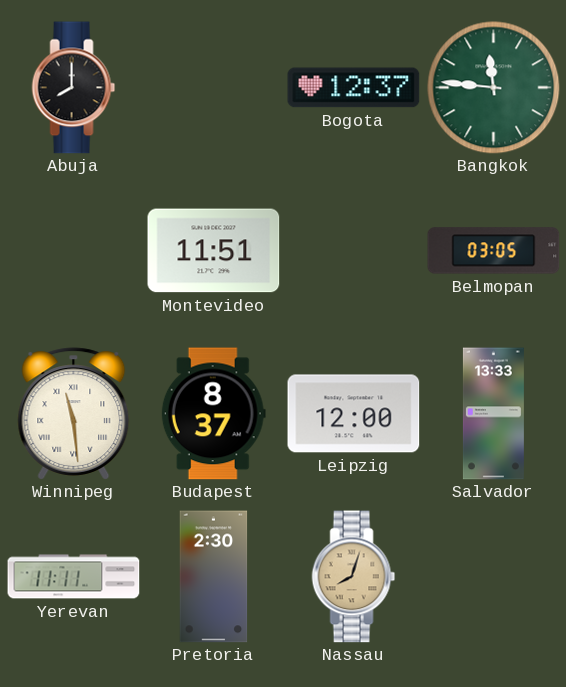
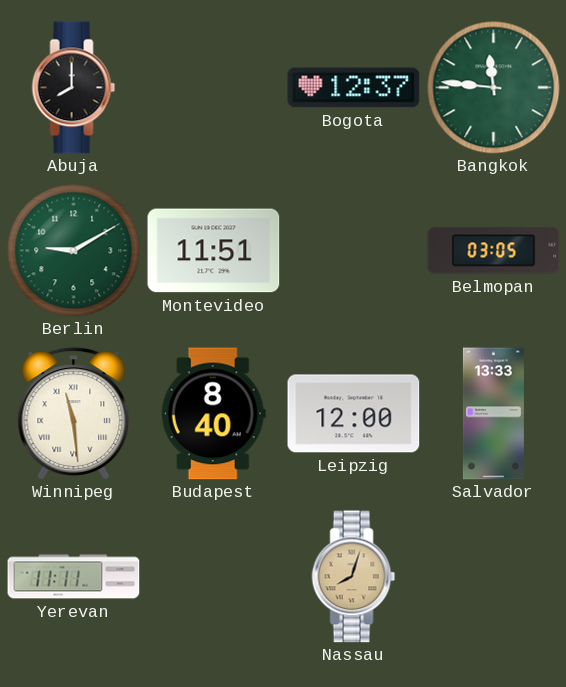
Berlin: none -> 9:10
Budapest: 8:37 -> 8:40
Pretoria: 2:30 -> none
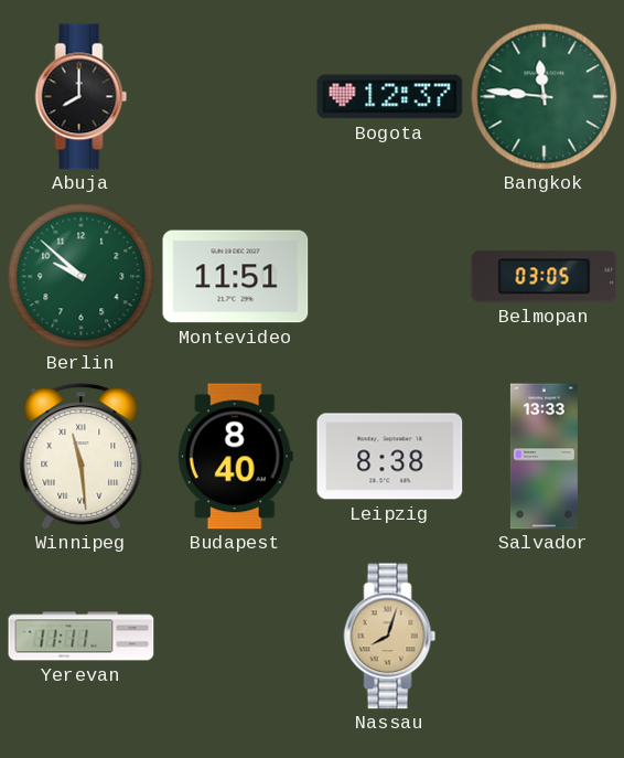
Berlin: 9:10 -> 9:52
Leipzig: 12:00 -> 8:38
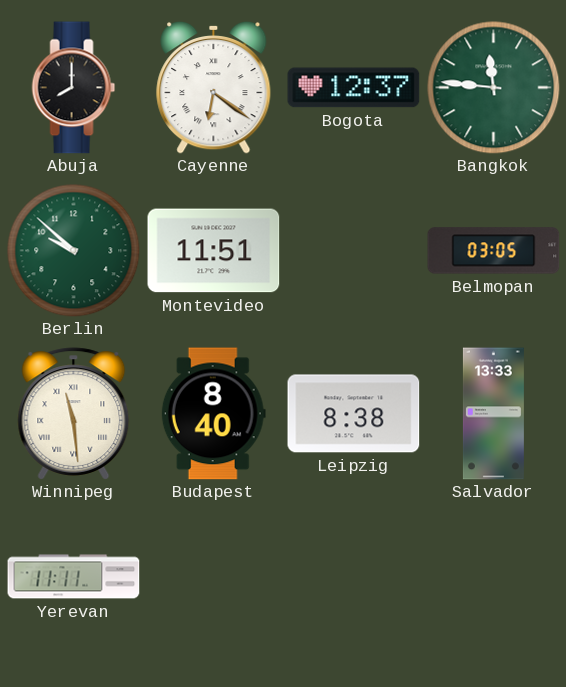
Cayenne: none -> 6:21
Nassau: 8:03 -> none
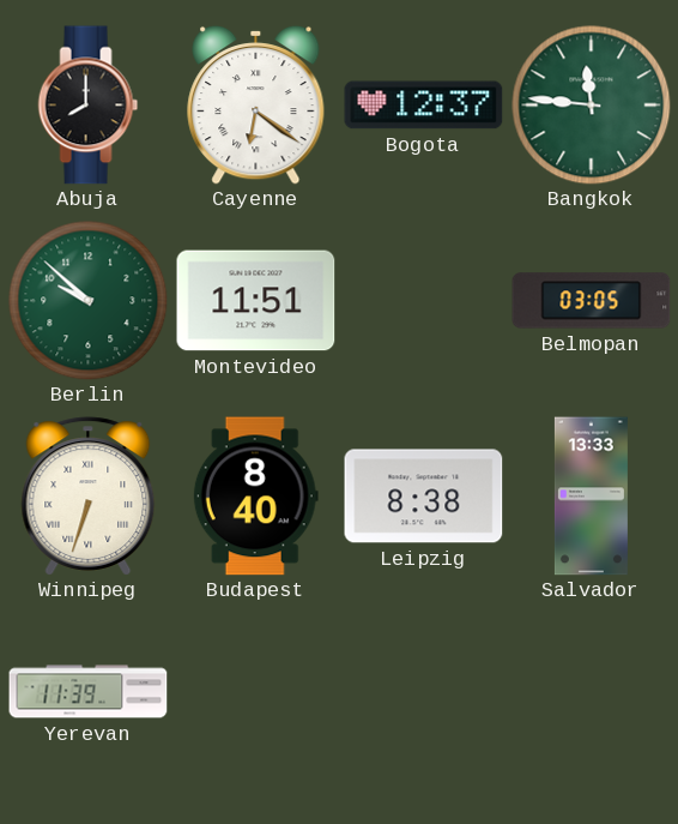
Winnipeg: 11:29 -> 6:33
Yerevan: 11:11 -> 11:39
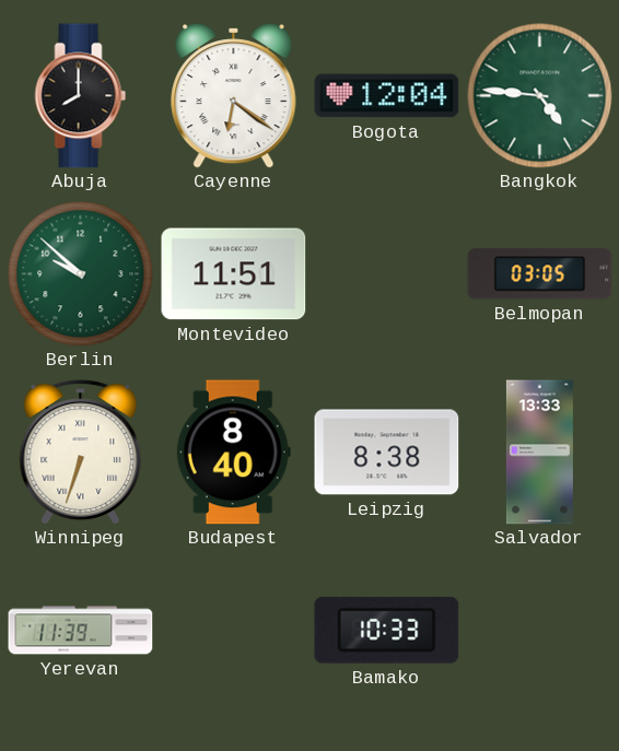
Bogota: 12:37 -> 12:04
Bangkok: 11:46 -> 4:46
Bamako: none -> 10:33
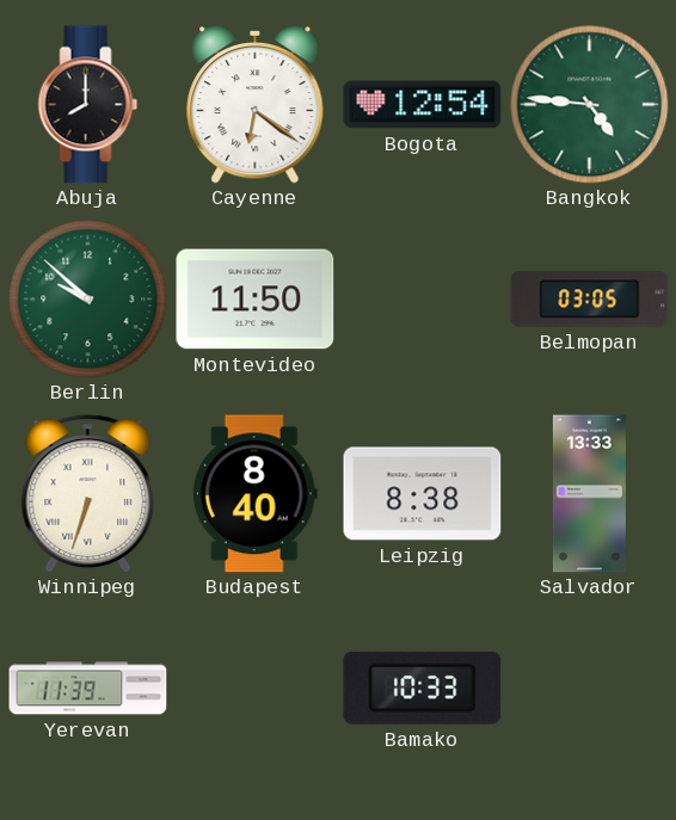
Bogota: 12:04 -> 12:54
Montevideo: 11:51 -> 11:50
